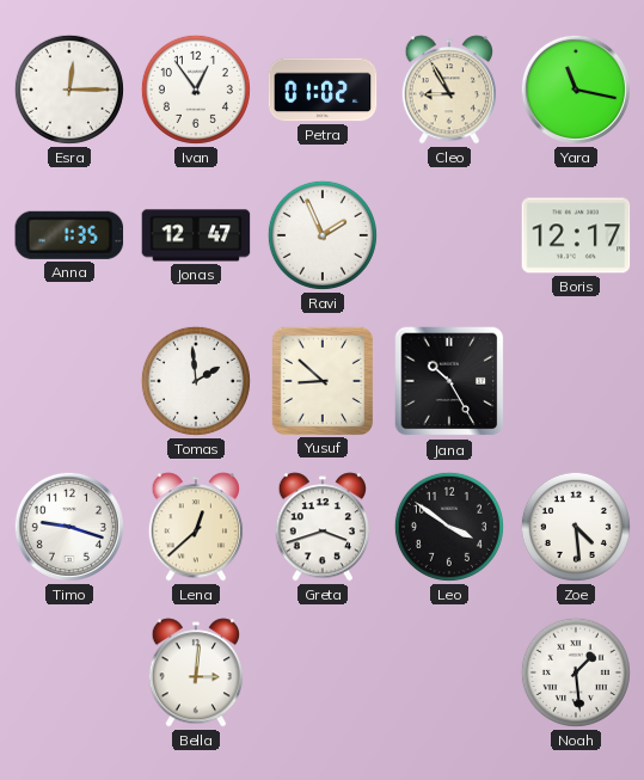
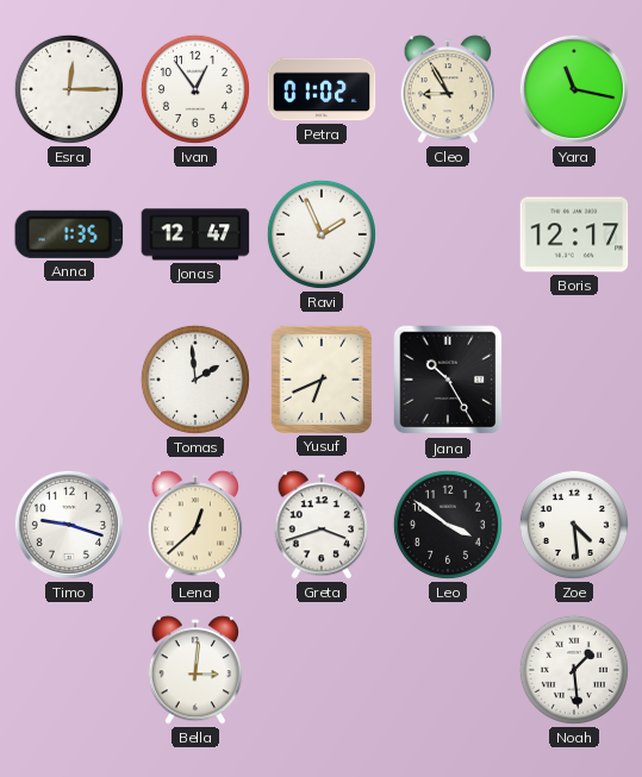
Yusuf: 8:52 -> 6:41
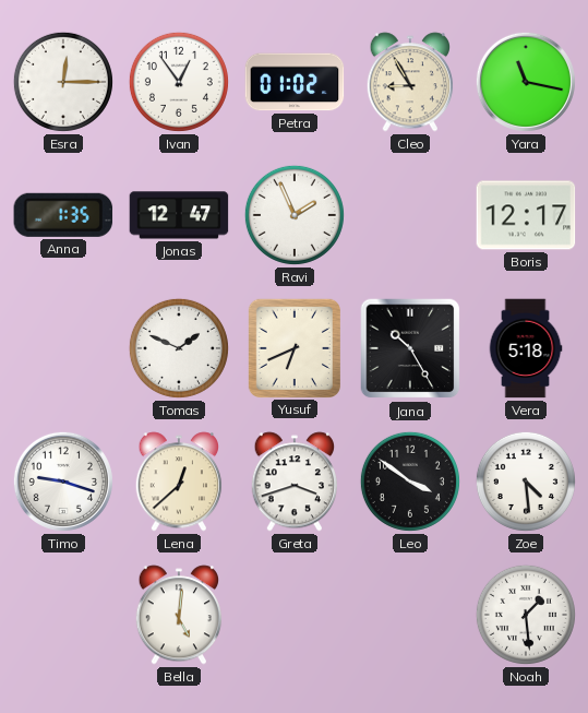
Tomas: 1:59 -> 1:49
Vera: none -> 5:18
Bella: 3:01 -> 5:01
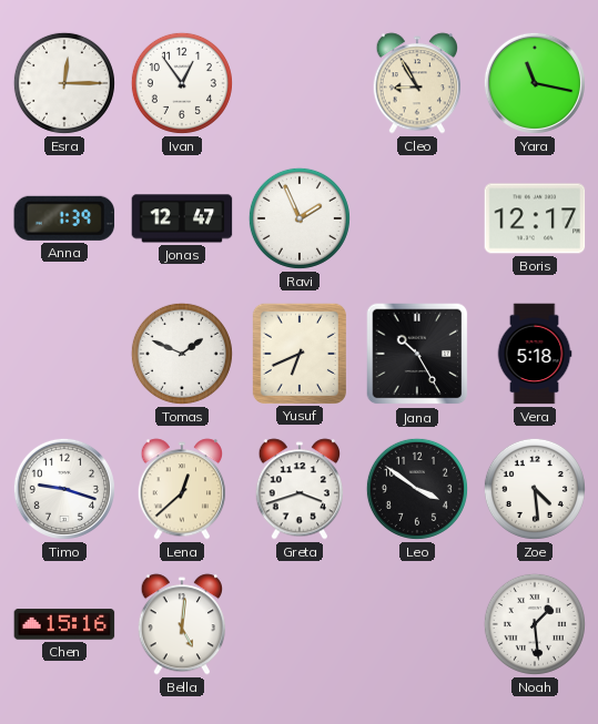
Petra: 01:02 -> none
Anna: 1:35 -> 1:39
Chen: none -> 15:16
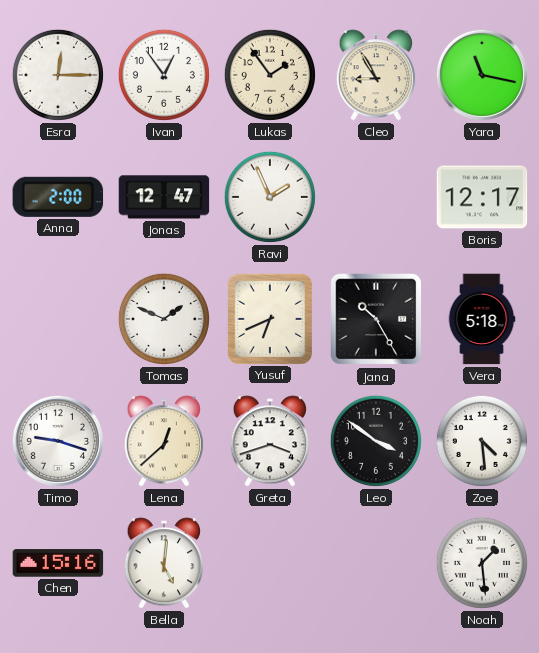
Lukas: none -> 1:54
Anna: 1:39 -> 2:00
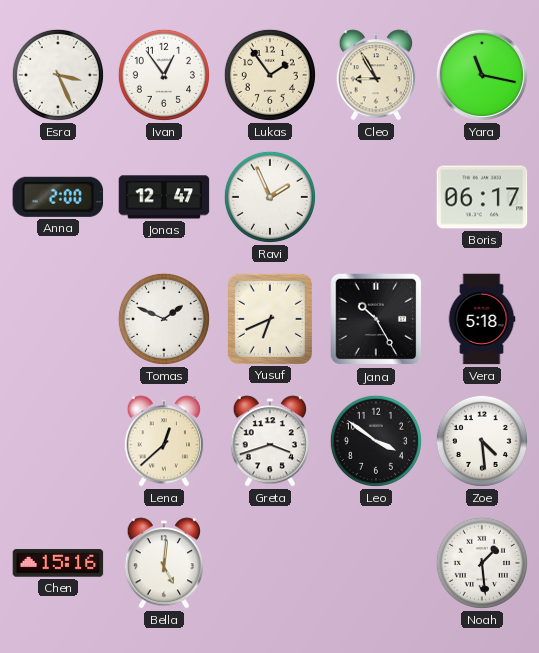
Esra: 12:15 -> 3:26
Boris: 12:17 -> 06:17
Timo: 9:18 -> none
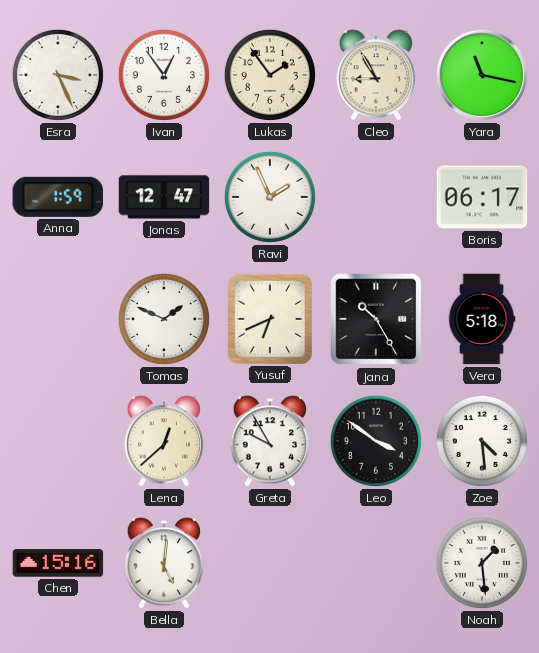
Anna: 2:00 -> 1:59
Greta: 3:42 -> 9:55
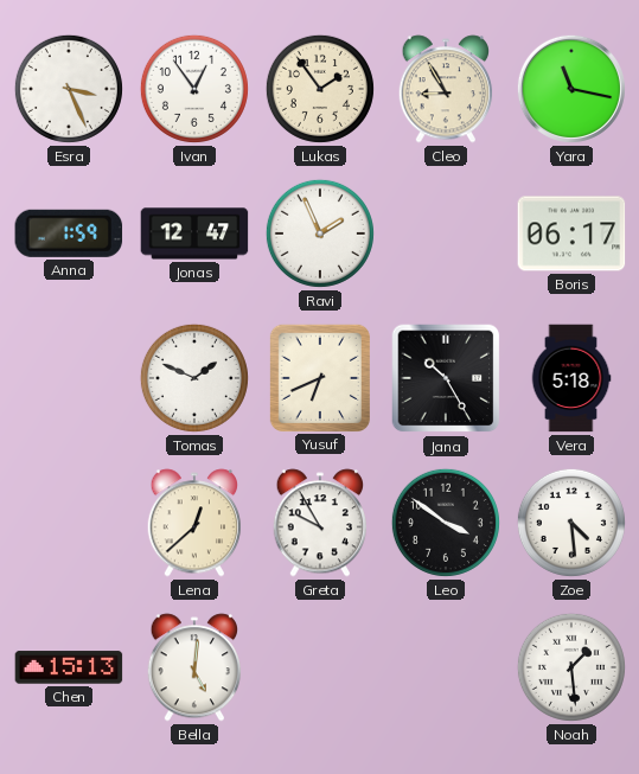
Chen: 15:16 -> 15:13
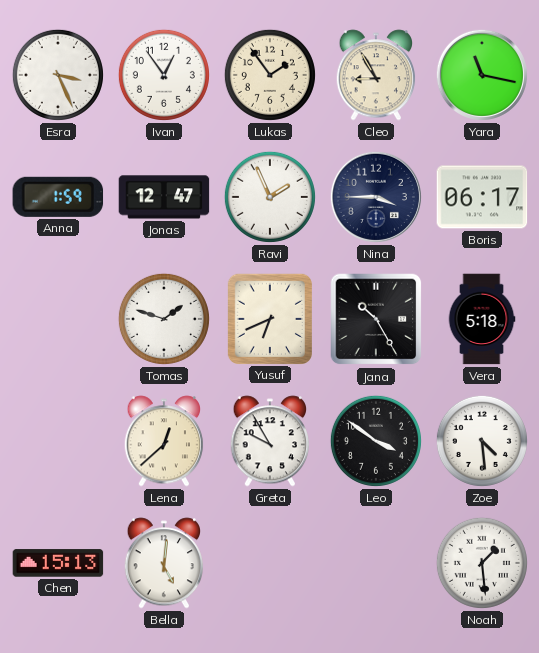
Nina: none -> 3:45
Tomas: 1:49 -> 1:48
